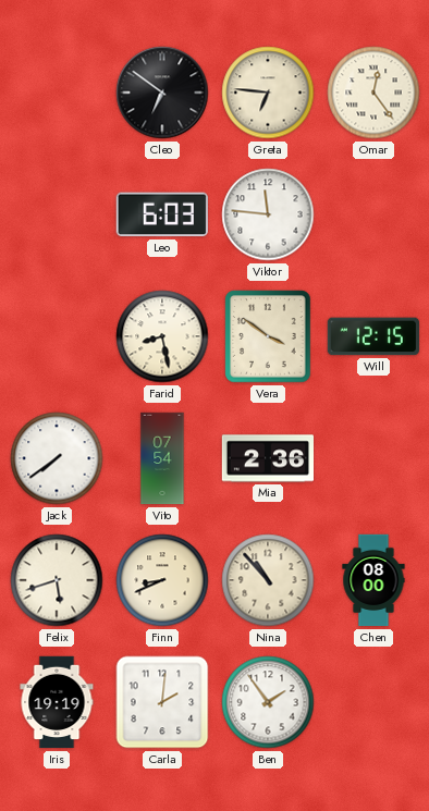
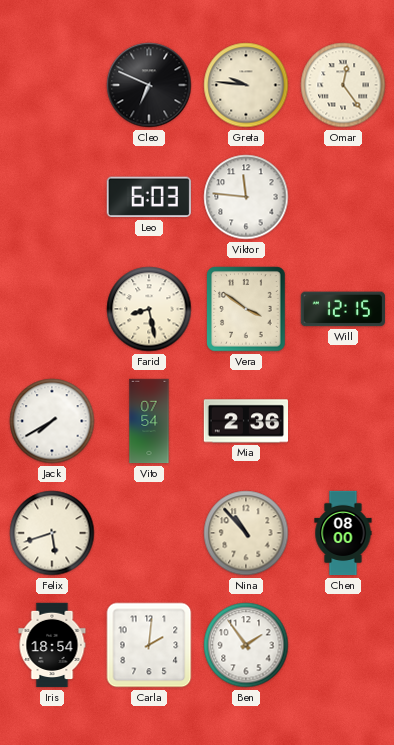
Cleo: 6:51 -> 6:49
Greta: 6:46 -> 9:46
Jack: 7:39 -> 7:40
Finn: 8:41 -> none
Iris: 19:19 -> 18:54
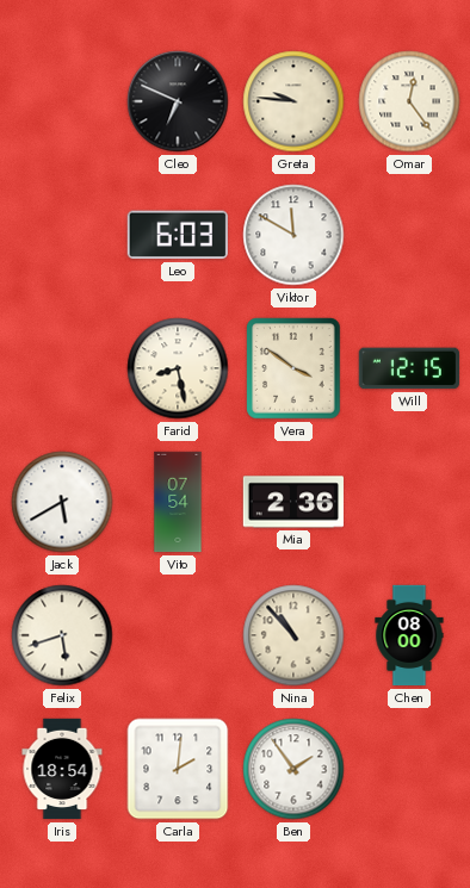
Viktor: 11:46 -> 11:50
Jack: 7:40 -> 5:40
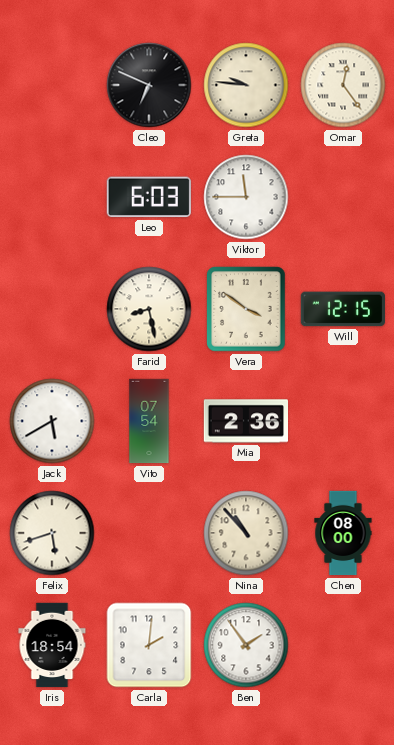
Viktor: 11:50 -> 11:45
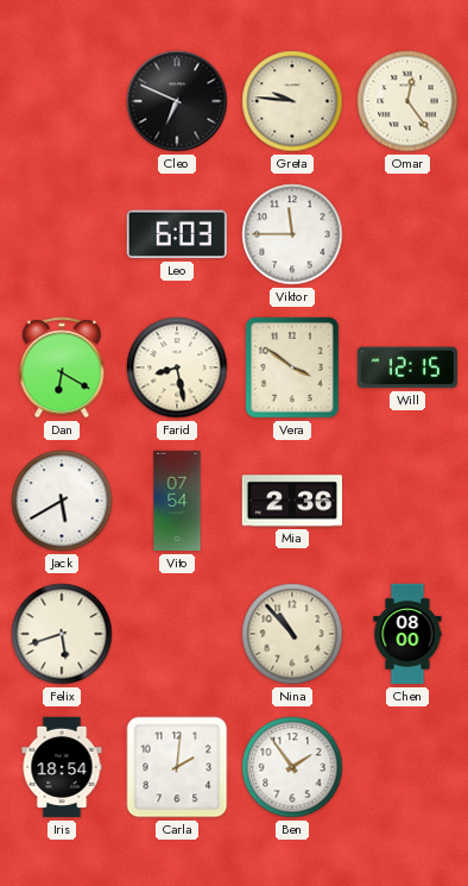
Dan: none -> 6:20
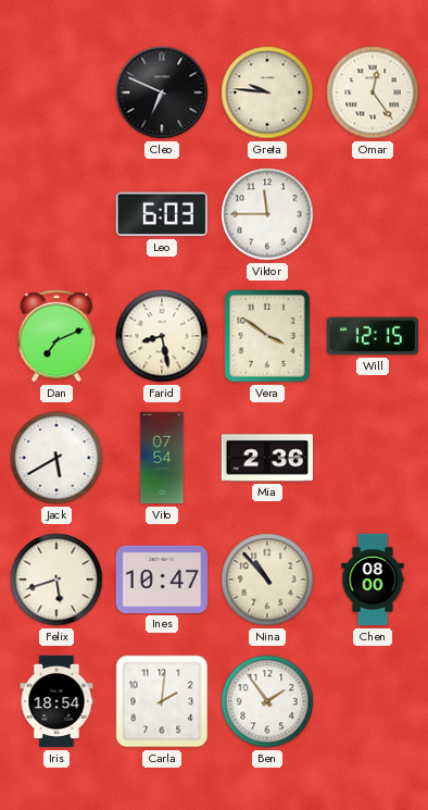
Dan: 6:20 -> 7:11
Ines: none -> 10:47
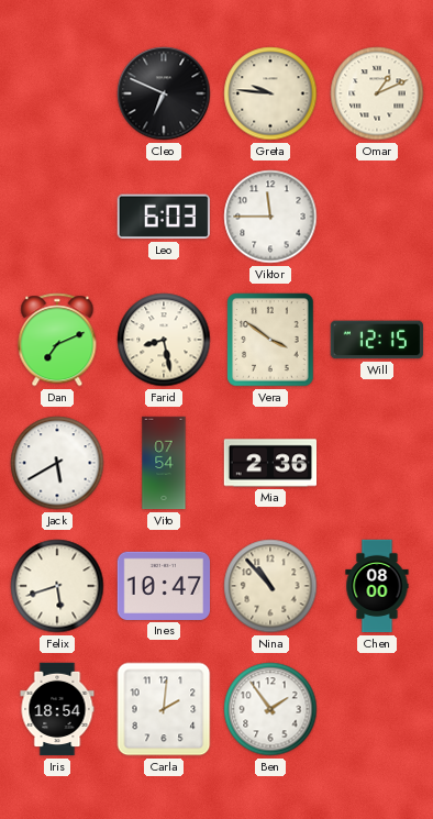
Omar: 12:24 -> 1:11
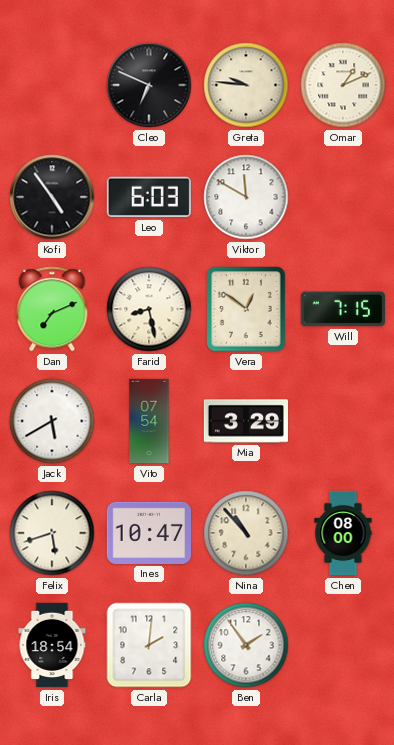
Kofi: none -> 4:54
Viktor: 11:45 -> 11:50
Vera: 3:51 -> 12:51
Will: 12:15 -> 7:15
Mia: 2:36 -> 3:29
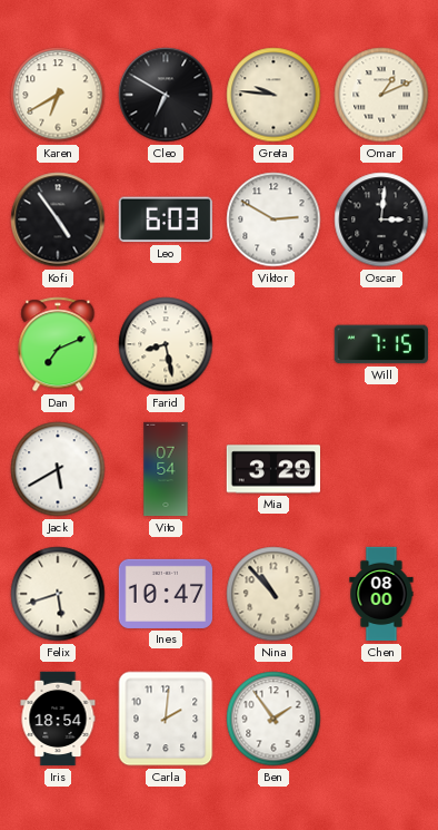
Karen: none -> 6:40
Cleo: 6:49 -> 6:50
Viktor: 11:50 -> 2:50
Oscar: none -> 3:01
Vera: 12:51 -> none
